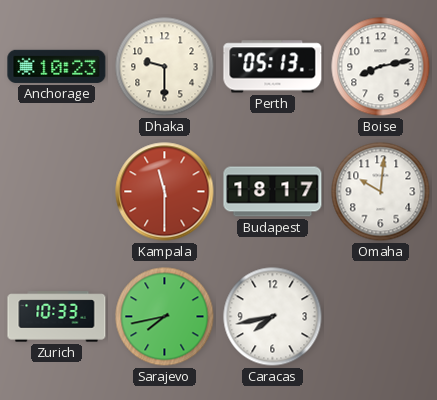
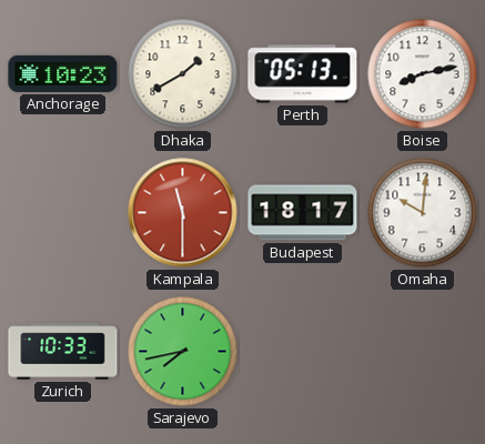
Dhaka: 9:30 -> 1:40
Caracas: 7:43 -> none
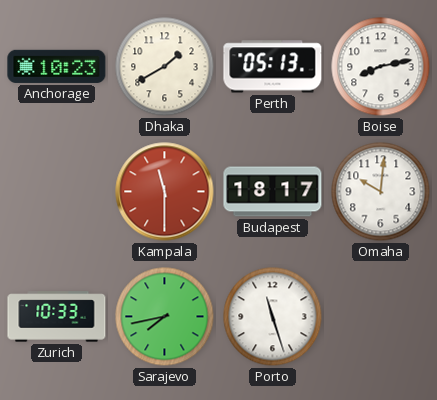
Porto: none -> 11:27
